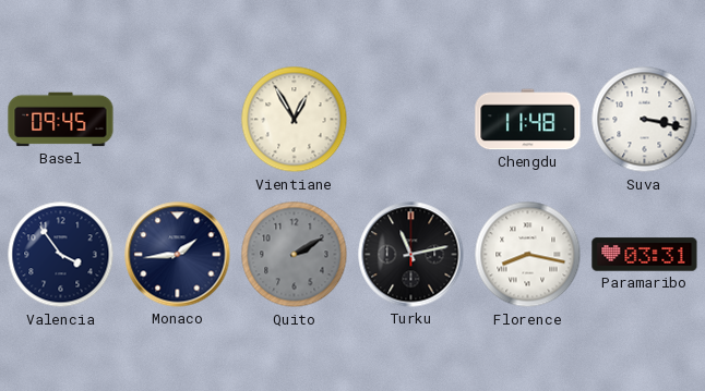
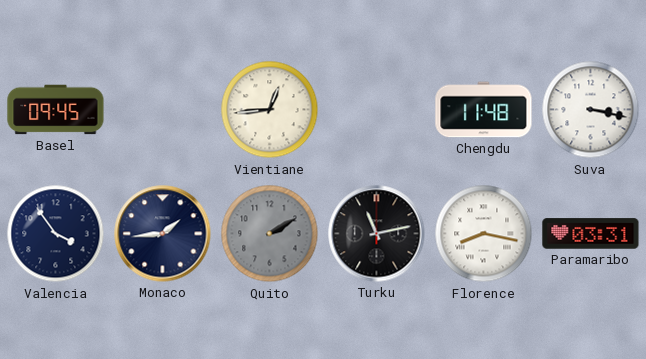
Vientiane: 12:55 -> 12:44
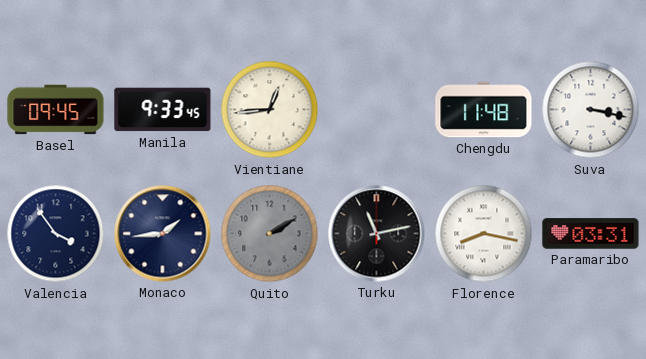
Manila: none -> 9:33
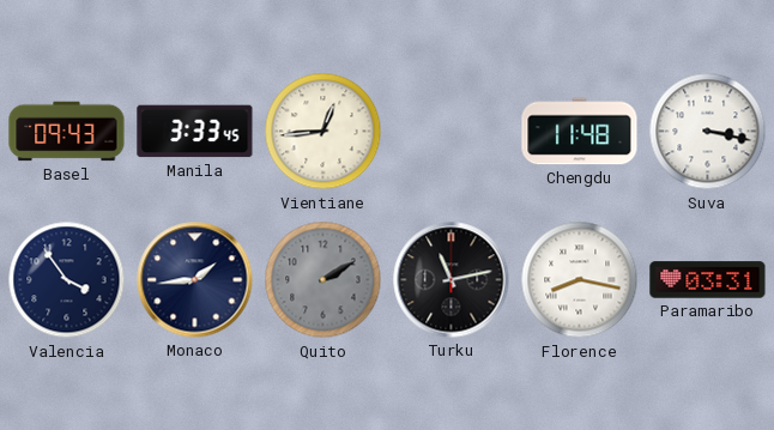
Basel: 09:45 -> 09:43
Manila: 9:33 -> 3:33
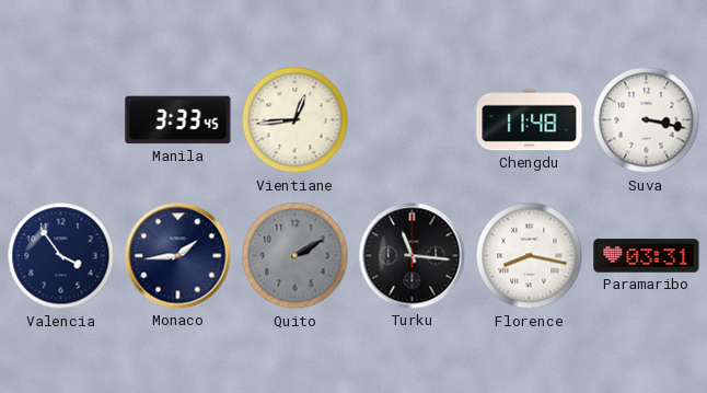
Basel: 09:43 -> none
Turku: 11:13 -> 11:16
